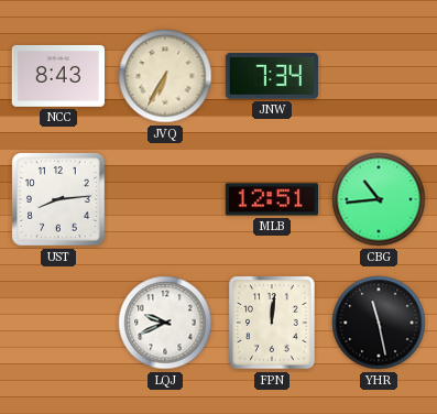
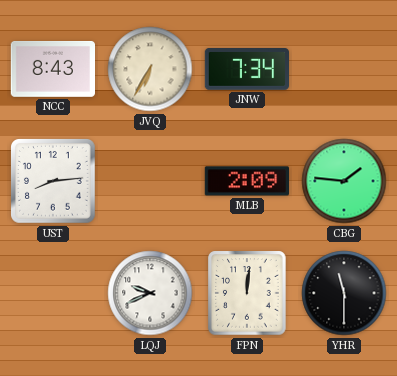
MLB: 12:51 -> 2:09
CBG: 10:44 -> 1:46
YHR: 11:28 -> 11:30
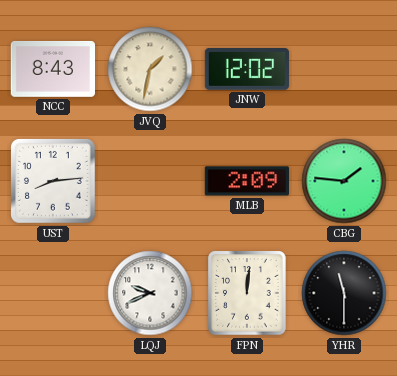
JVQ: 6:35 -> 1:32
JNW: 7:34 -> 12:02
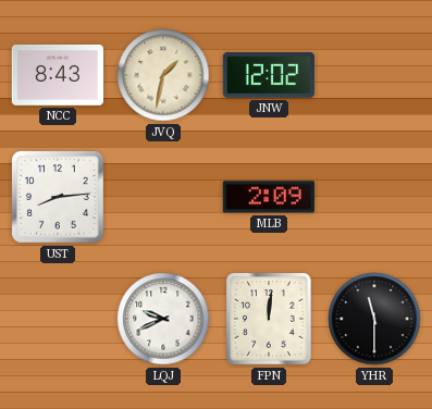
CBG: 1:46 -> none
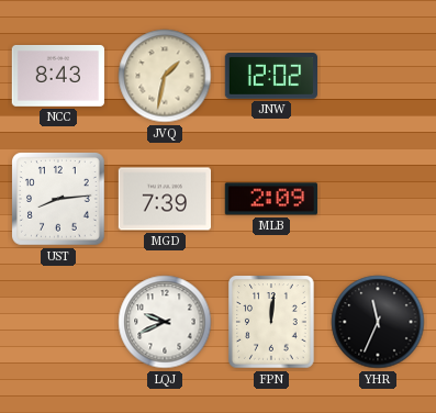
MGD: none -> 7:39
YHR: 11:30 -> 11:34
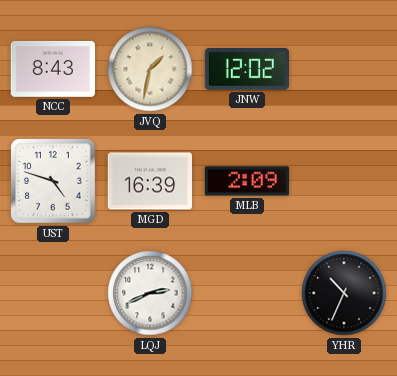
UST: 8:14 -> 4:48
MGD: 7:39 -> 16:39
LQJ: 9:41 -> 2:41
FPN: 12:01 -> none
YHR: 11:34 -> 10:34
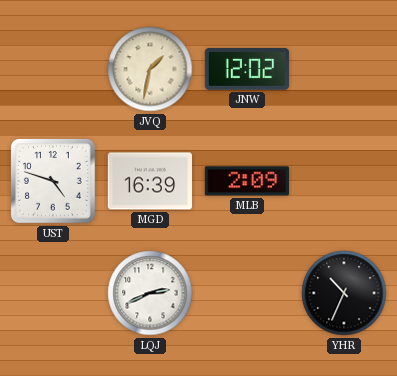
NCC: 8:43 -> none
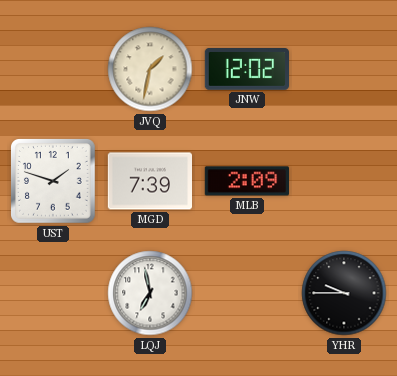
UST: 4:48 -> 1:48
MGD: 16:39 -> 7:39
LQJ: 2:41 -> 6:58
YHR: 10:34 -> 9:45
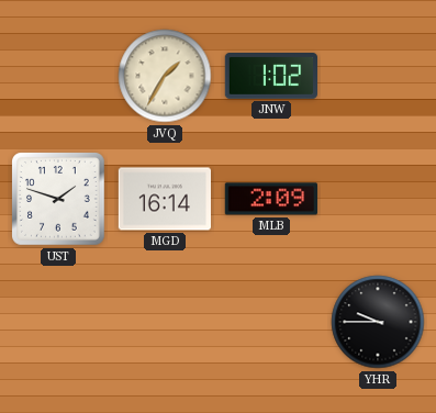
JVQ: 1:32 -> 1:35
JNW: 12:02 -> 1:02
MGD: 7:39 -> 16:14
LQJ: 6:58 -> none
